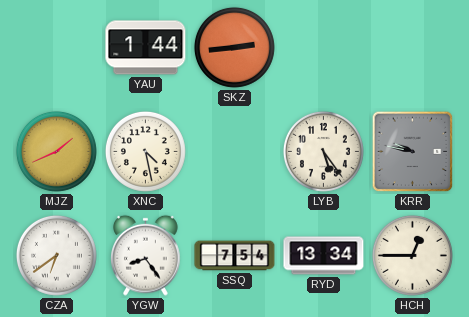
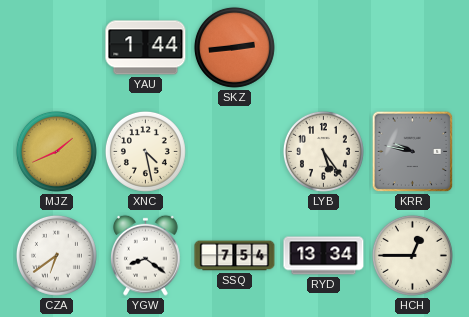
YGW: 8:24 -> 8:21
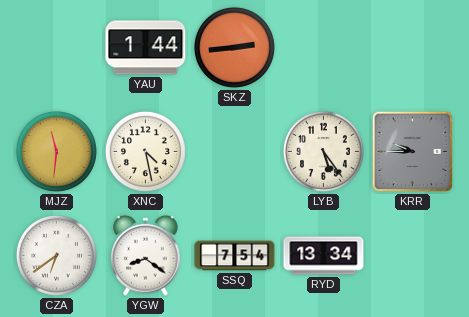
MJZ: 1:41 -> 11:31
KRR: 9:47 -> 9:45
HCH: 12:45 -> none
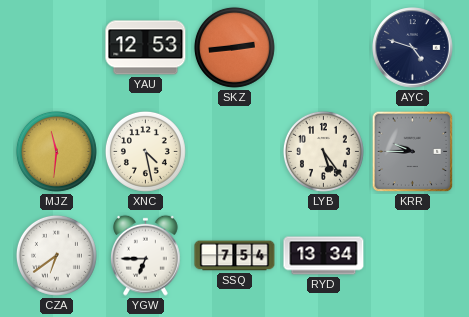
YAU: 1:44 -> 12:53
AYC: none -> 4:48
YGW: 8:21 -> 6:45
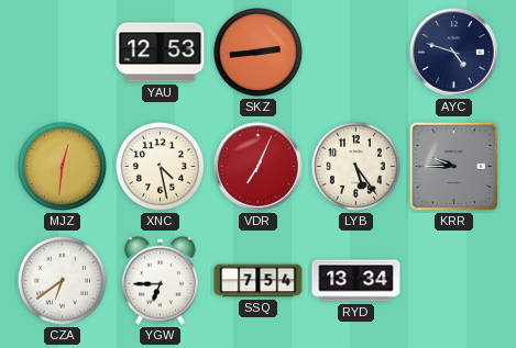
MJZ: 11:31 -> 12:31
VDR: none -> 7:04
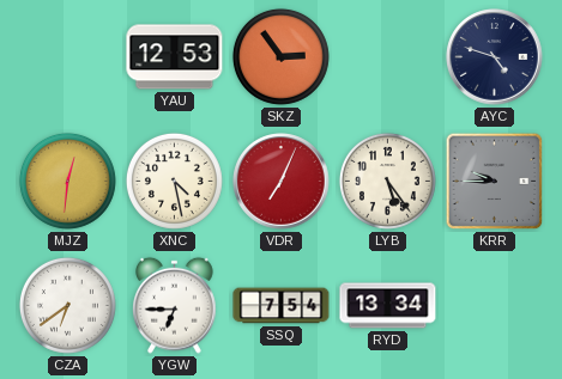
SKZ: 2:44 -> 2:54
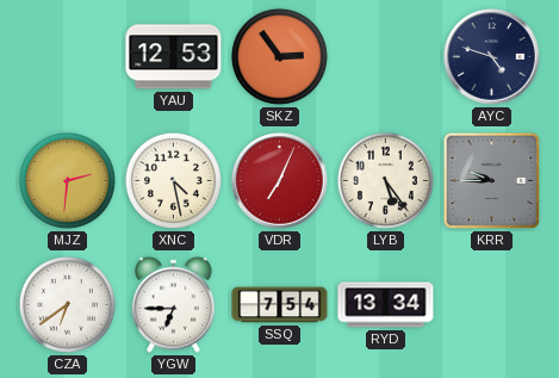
MJZ: 12:31 -> 2:31
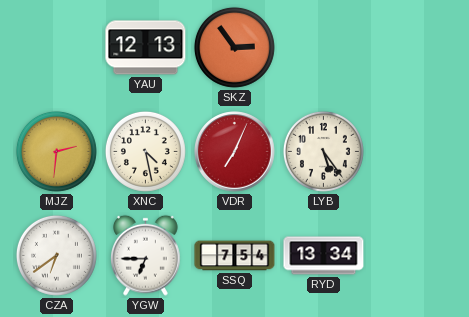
YAU: 12:53 -> 12:13
AYC: 4:48 -> none
KRR: 9:45 -> none
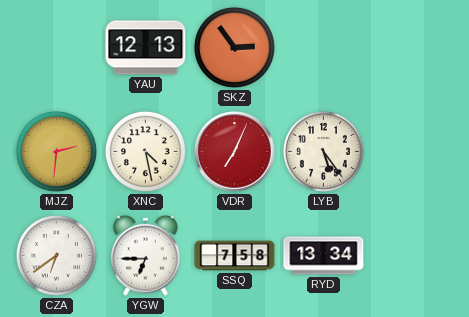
SSQ: 7:54 -> 7:58
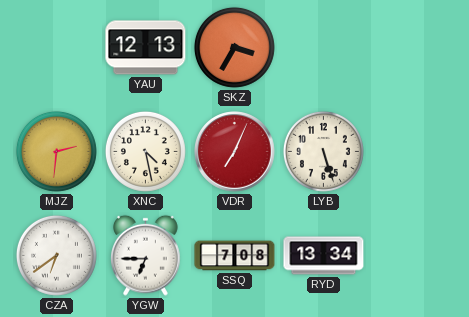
SKZ: 2:54 -> 3:35
LYB: 5:24 -> 5:27
SSQ: 7:58 -> 7:08
